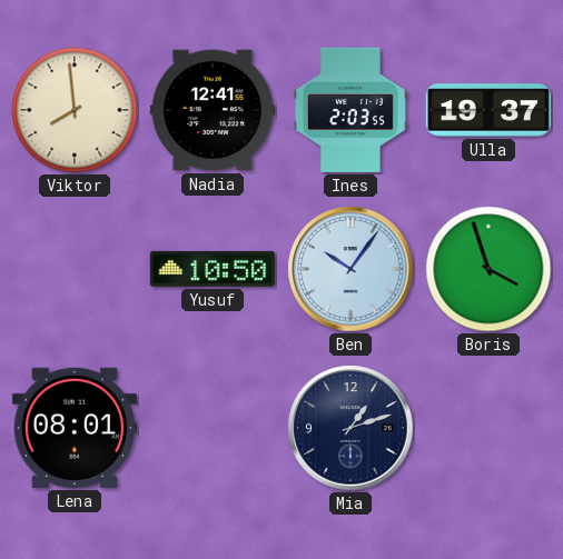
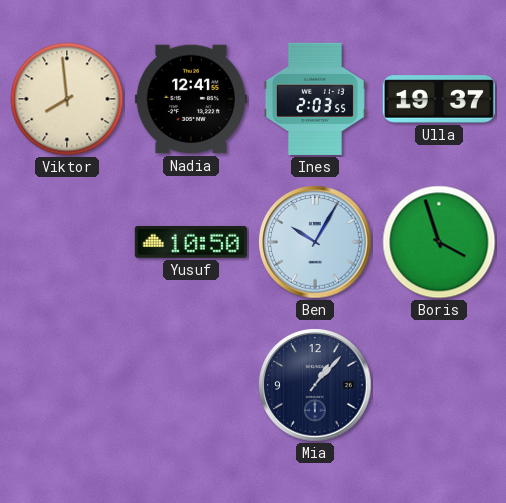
Ben: 10:06 -> 10:05
Lena: 08:01 -> none
Mia: 1:12 -> 1:07
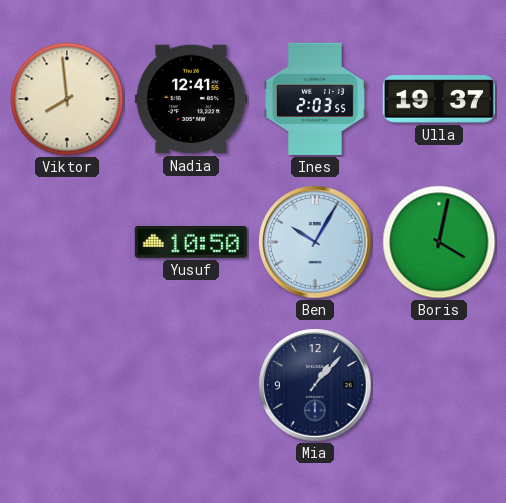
Boris: 3:57 -> 4:02
